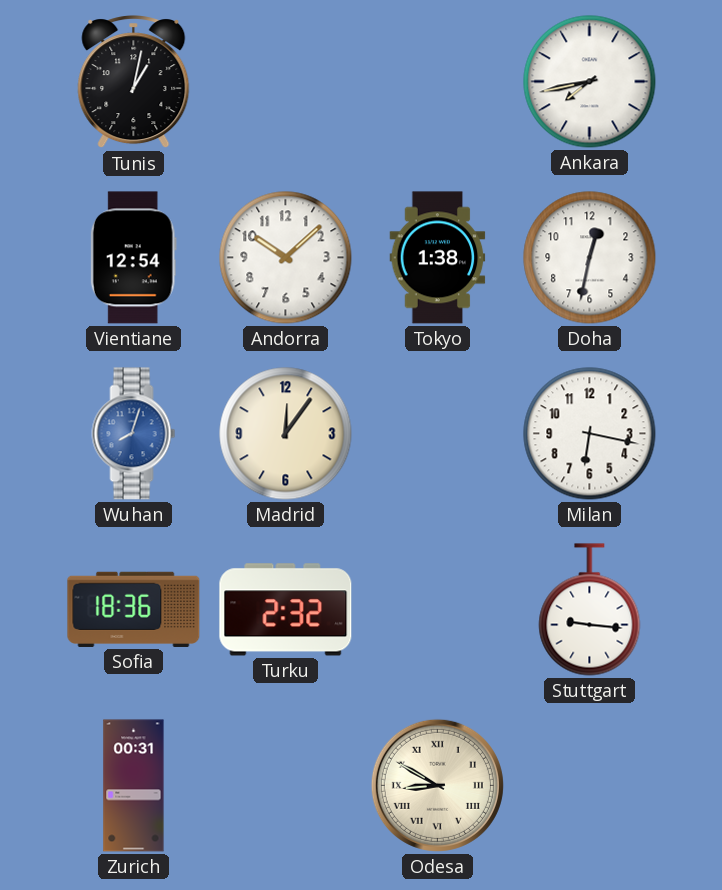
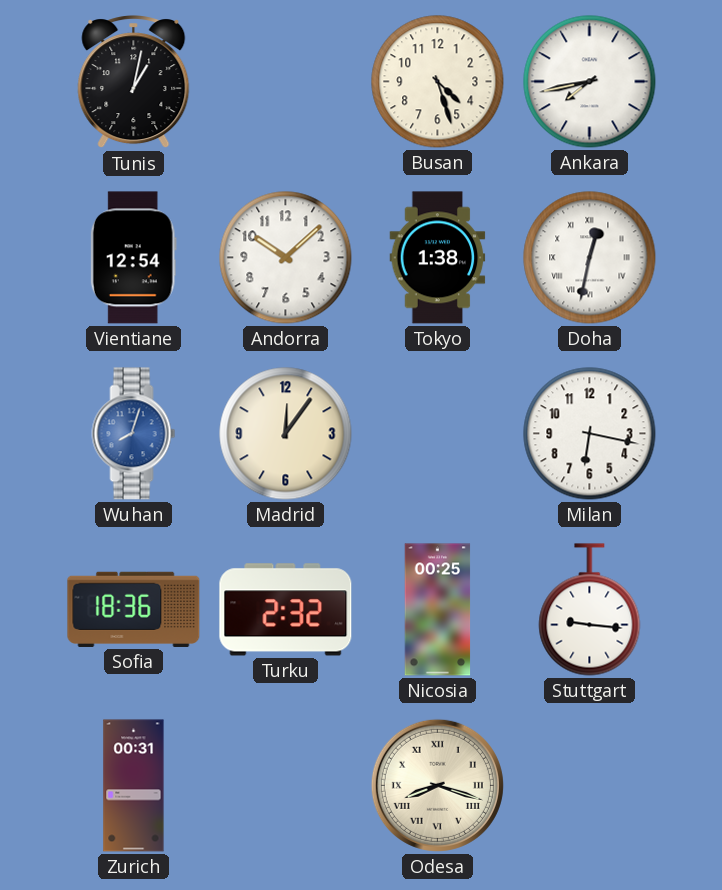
Busan: none -> 4:27
Doha numerals: Arabic -> Roman
Nicosia: none -> 00:25
Odesa: 8:50 -> 8:18
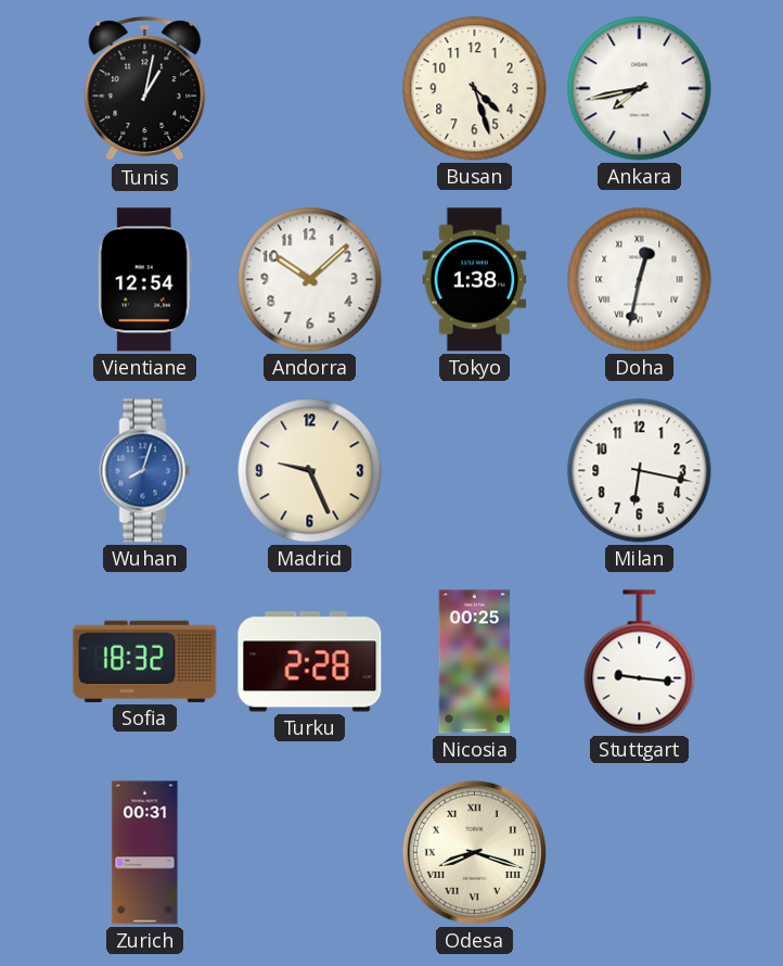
Madrid: 12:06 -> 9:26
Sofia: 18:36 -> 18:32
Turku: 2:32 -> 2:28
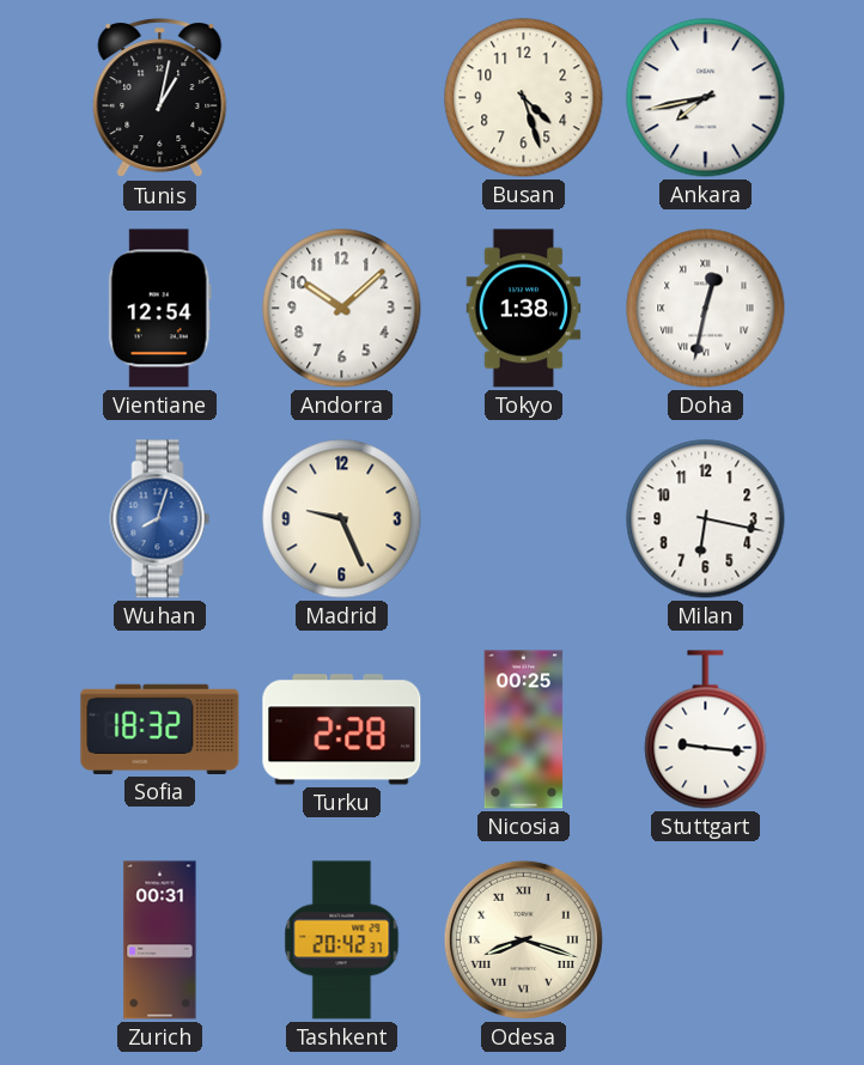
Tashkent: none -> 20:42
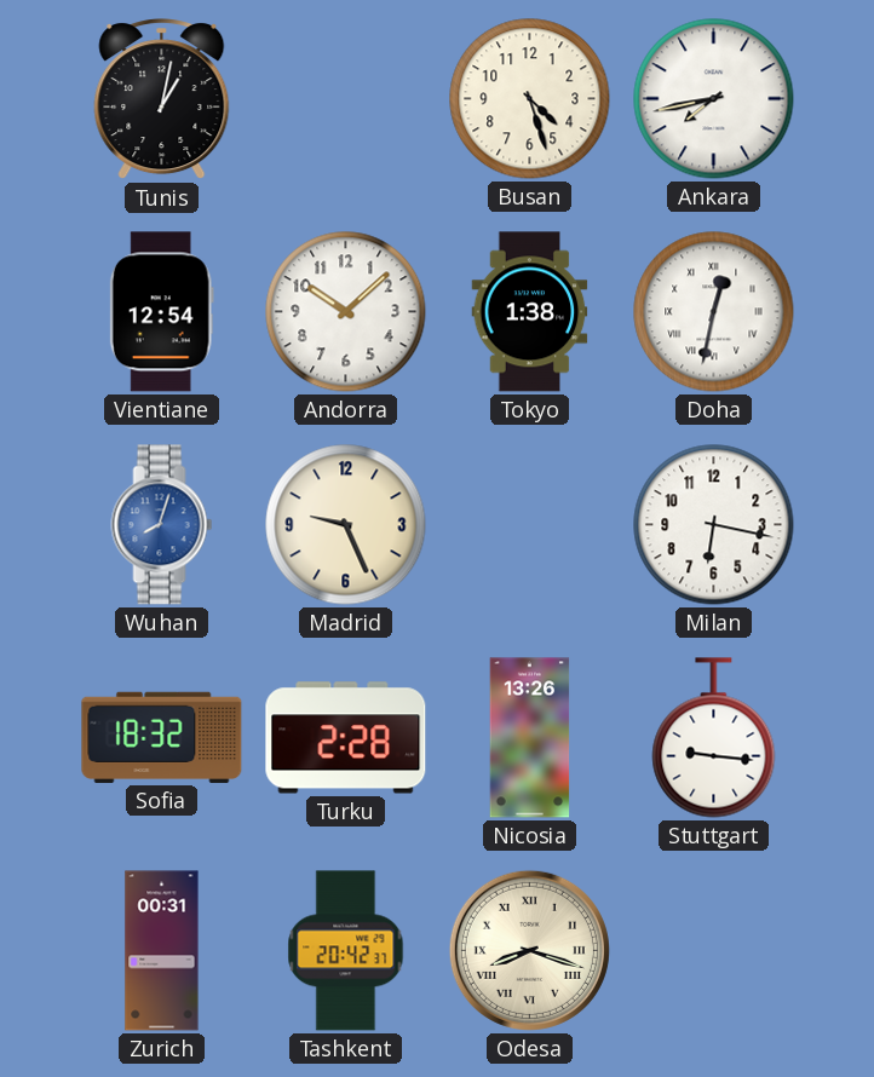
Nicosia: 00:25 -> 13:26
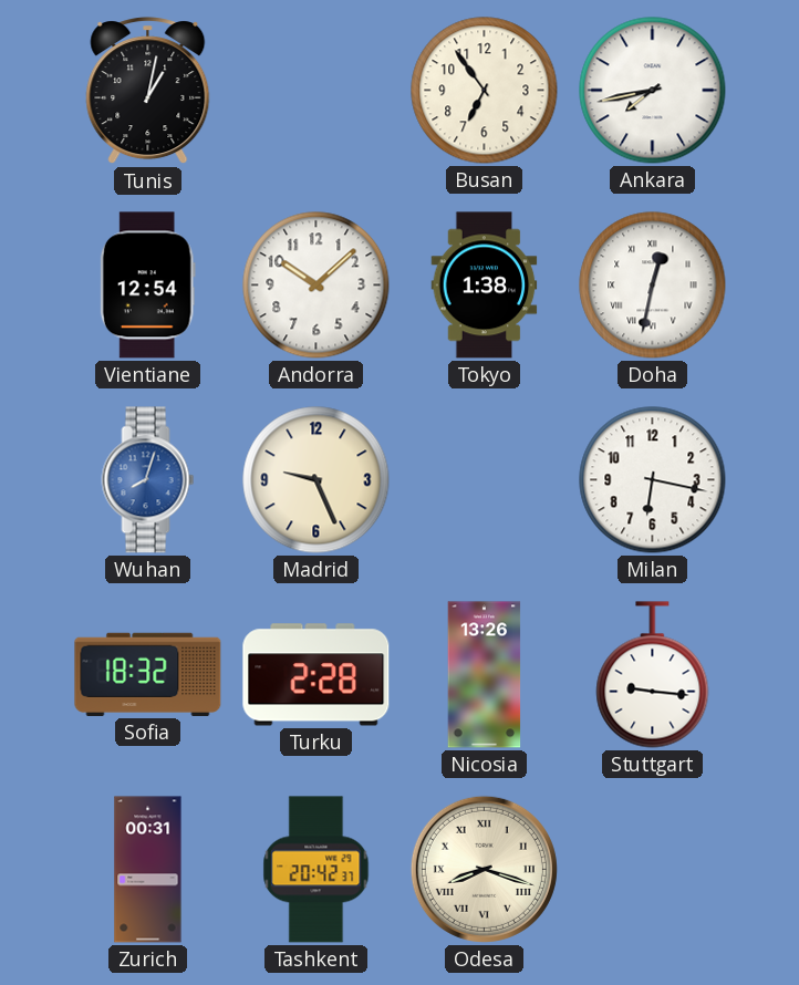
Busan: 4:27 -> 6:54
